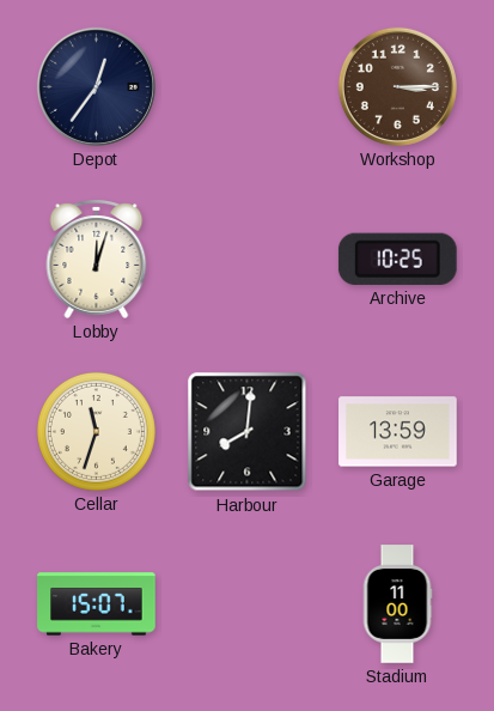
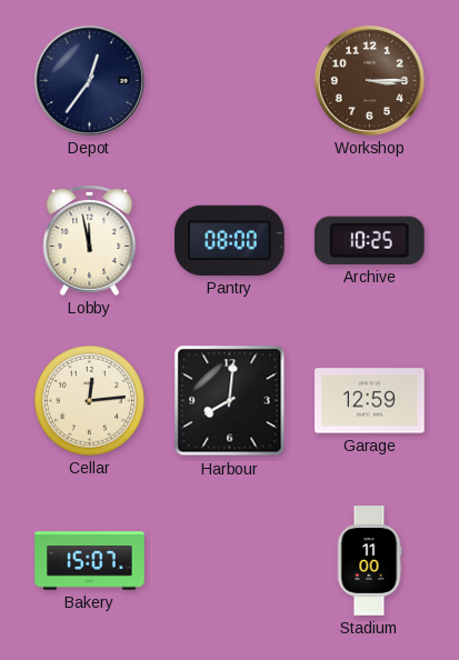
Lobby: 12:03 -> 11:58
Pantry: none -> 08:00
Cellar: 11:33 -> 12:14
Garage: 13:59 -> 12:59
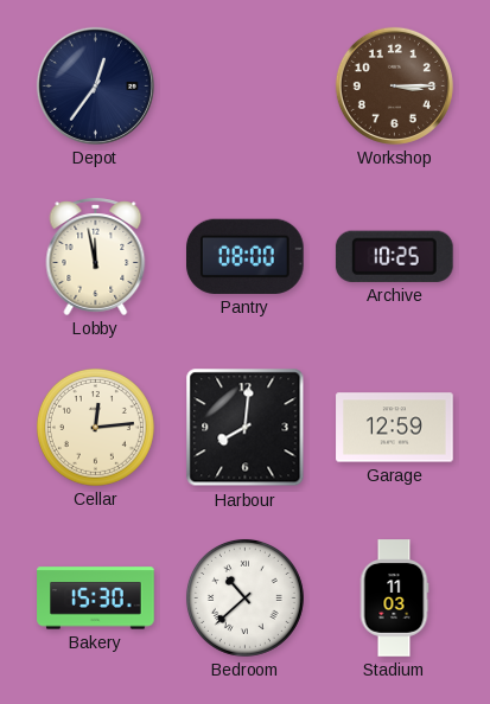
Bakery: 15:07 -> 15:30
Bedroom: none -> 10:38
Stadium: 11:00 -> 11:03
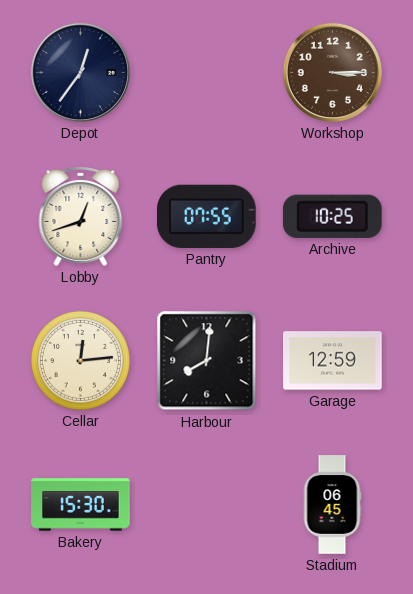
Lobby: 11:58 -> 12:42
Pantry: 08:00 -> 07:55
Bedroom: 10:38 -> none
Stadium: 11:03 -> 06:45
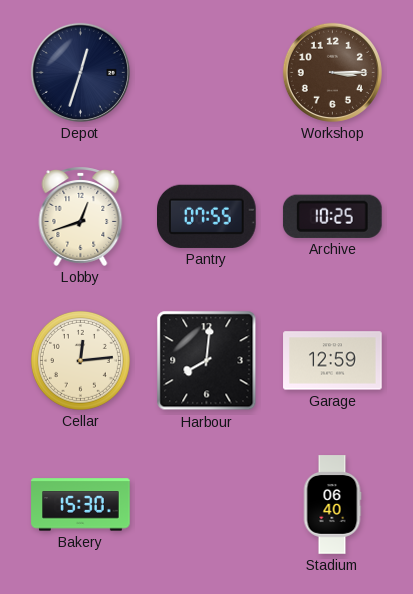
Depot: 12:36 -> 12:33
Stadium: 06:45 -> 06:40
